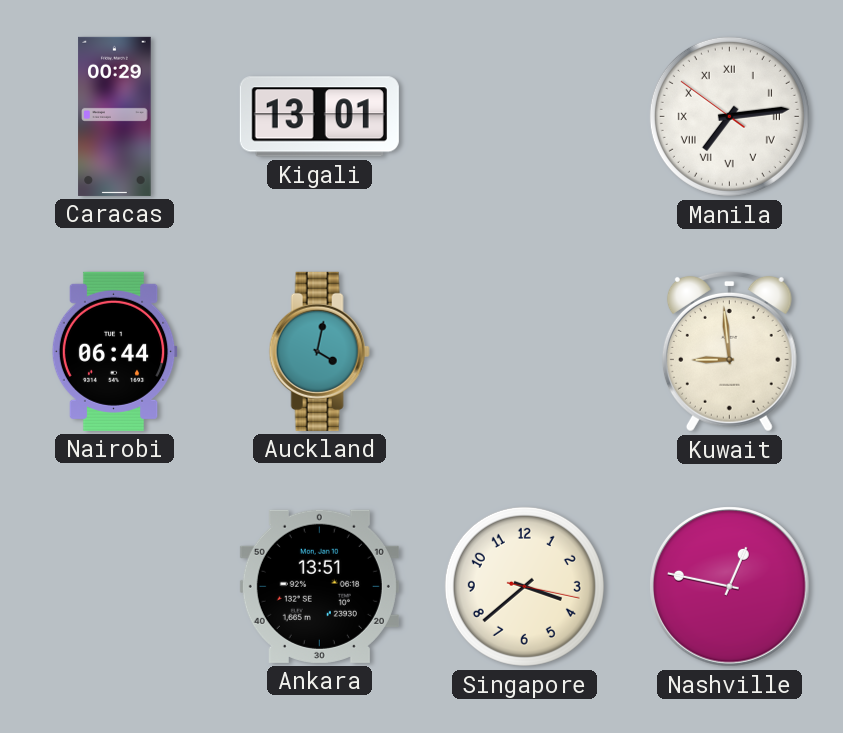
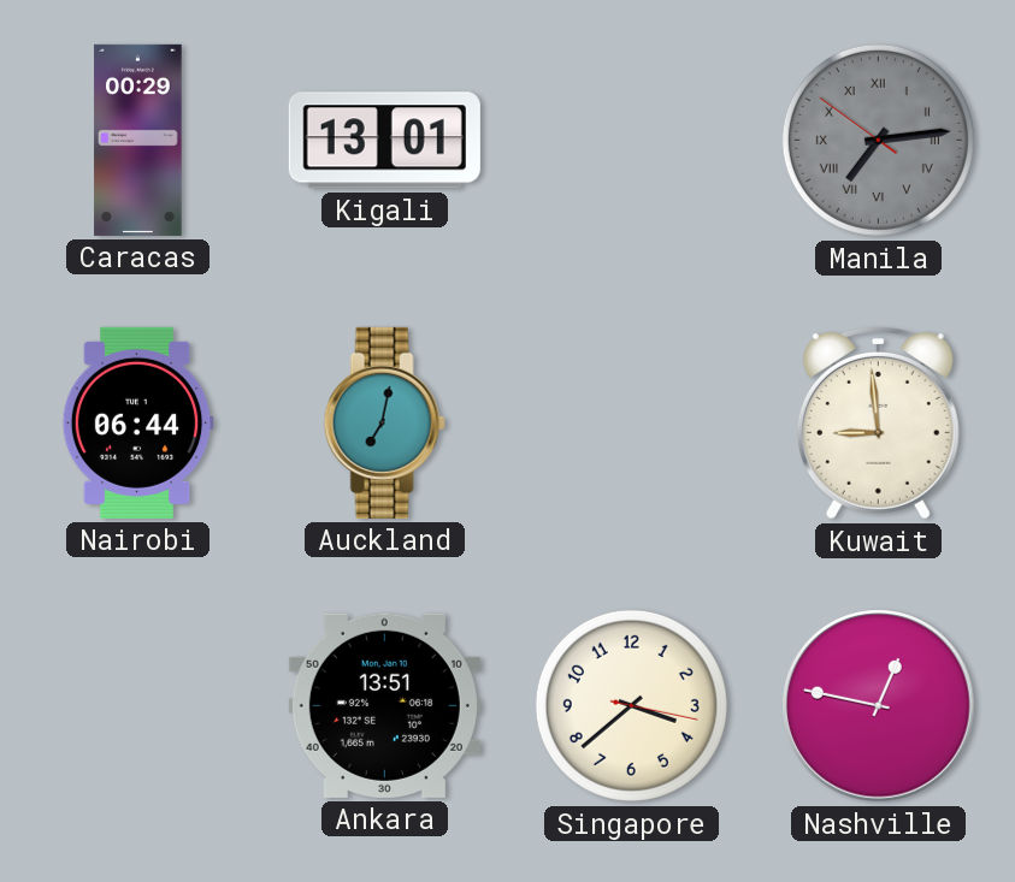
Manila dial: white -> grey
Auckland: 4:02 -> 7:02
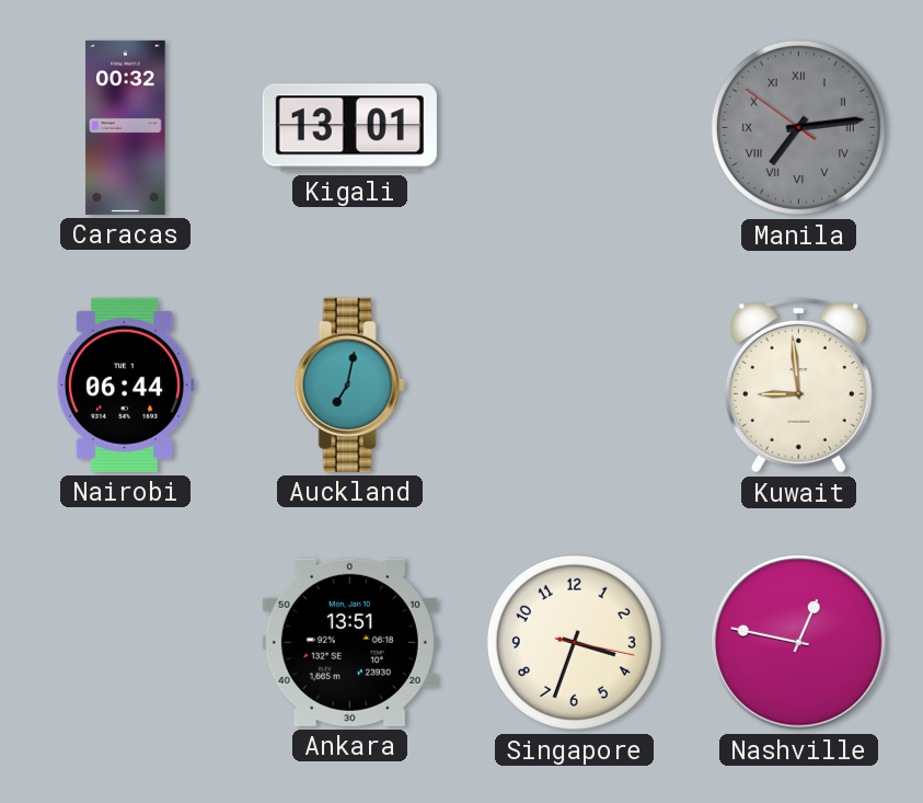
Caracas: 00:29 -> 00:32
Singapore: 3:38 -> 3:33
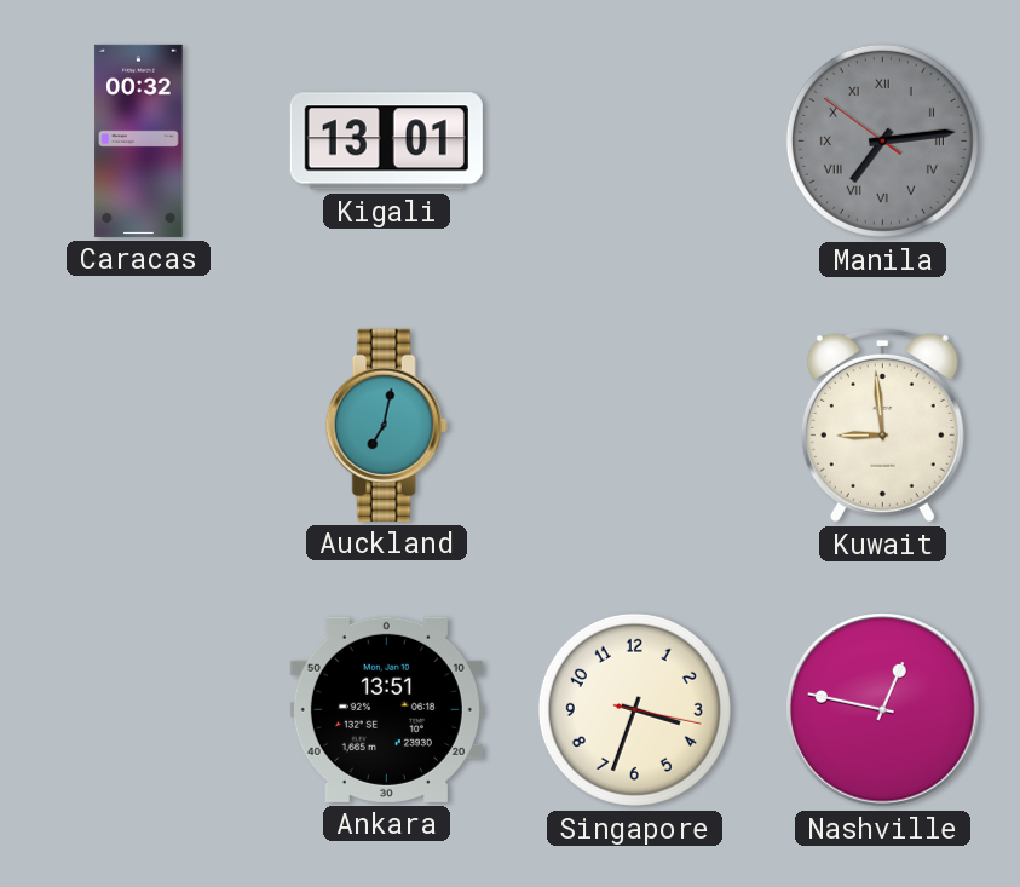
Nairobi: 06:44 -> none
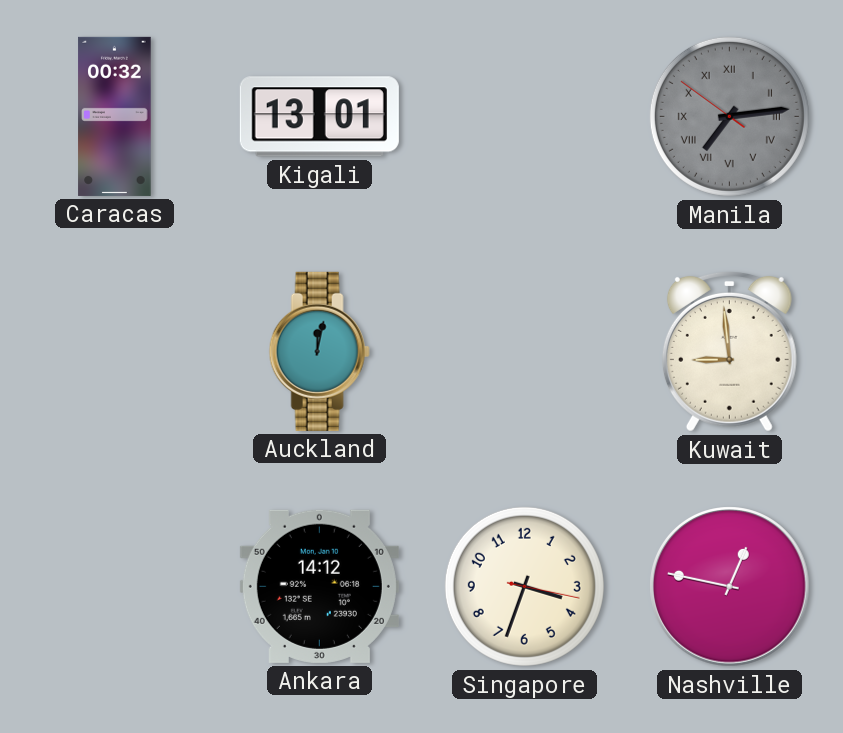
Auckland: 7:02 -> 12:02
Ankara: 13:51 -> 14:12
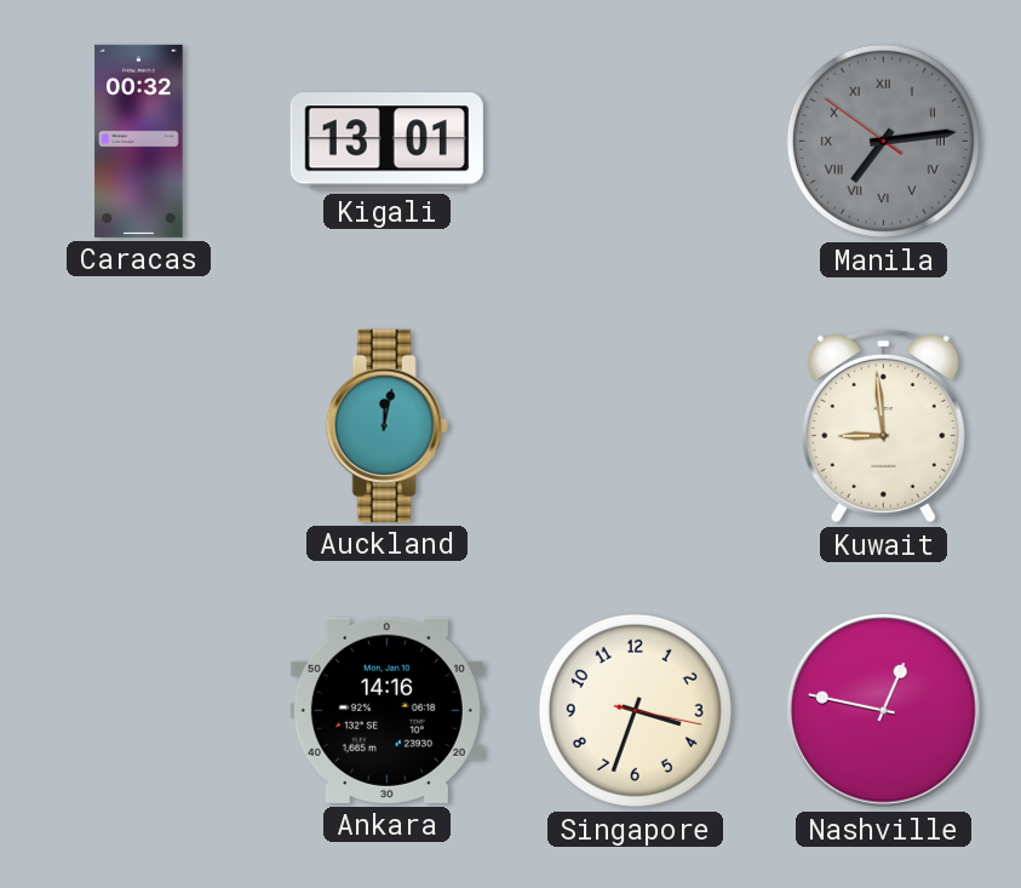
Ankara: 14:12 -> 14:16
